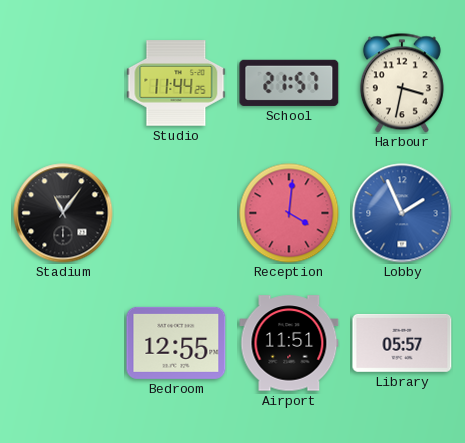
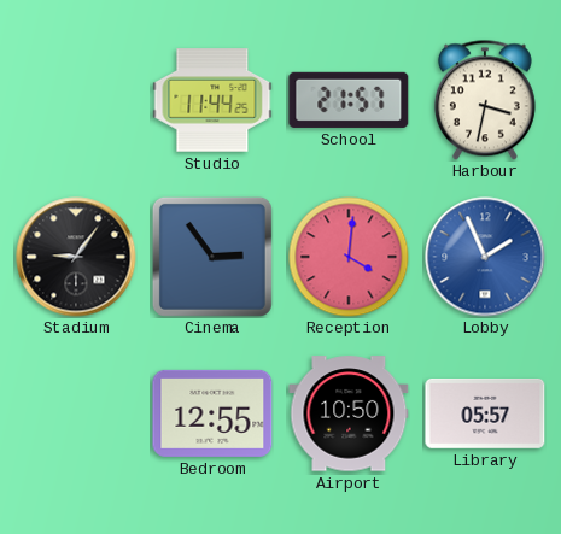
Stadium: 11:06 -> 9:06
Cinema: none -> 2:54
Airport: 11:51 -> 10:50
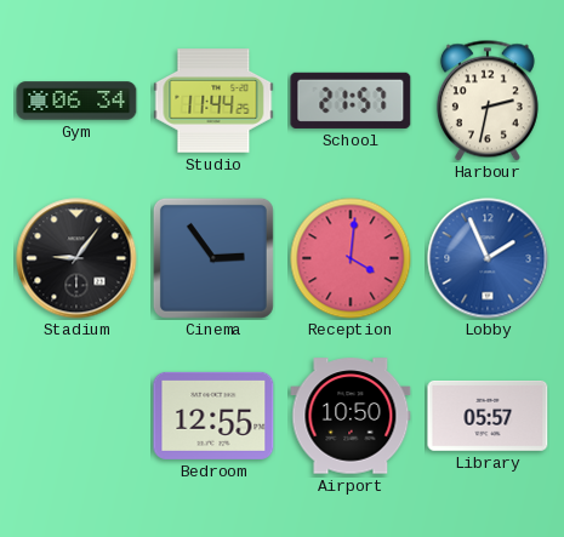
Gym: none -> 06:34
Harbour: 3:32 -> 2:32
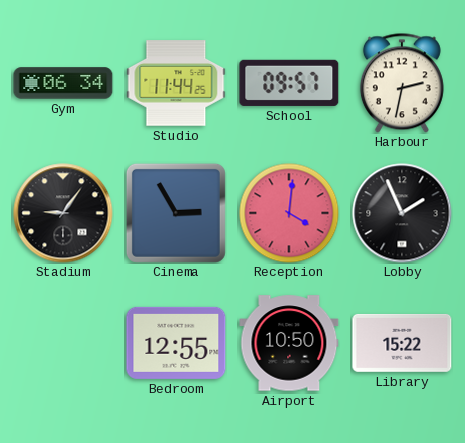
School: 21:57 -> 09:57
Cinema: 2:54 -> 2:55
Lobby dial: blue -> black
Library: 05:57 -> 15:22
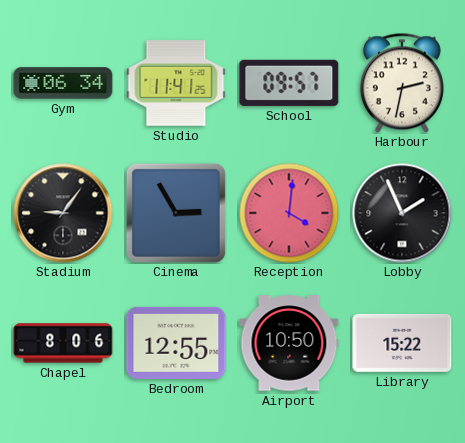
Studio: 11:44 -> 11:41
Chapel: none -> 8:06
